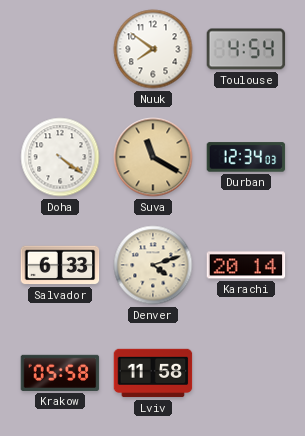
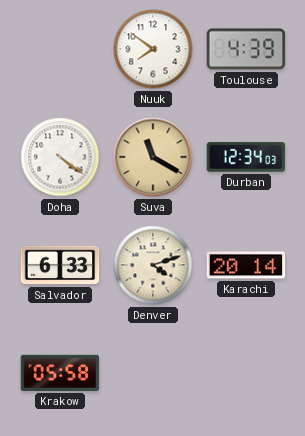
Toulouse: 4:54 -> 4:39
Lviv: 11:58 -> none
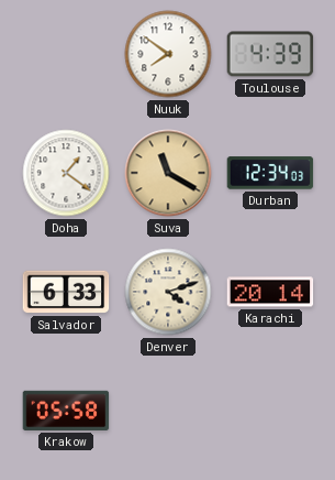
Doha: 4:21 -> 1:21
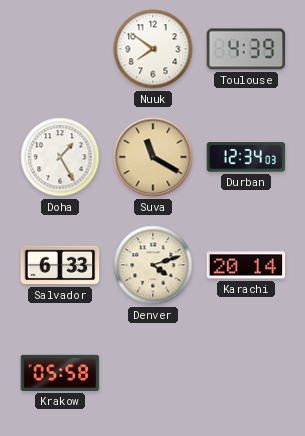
Doha: 1:21 -> 1:25
